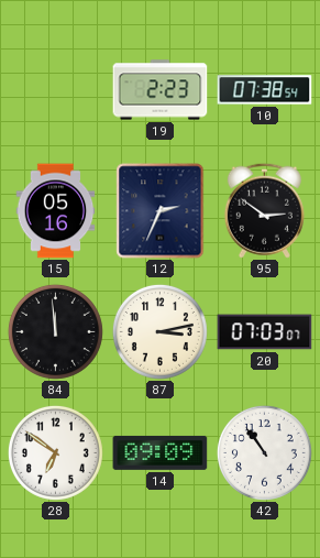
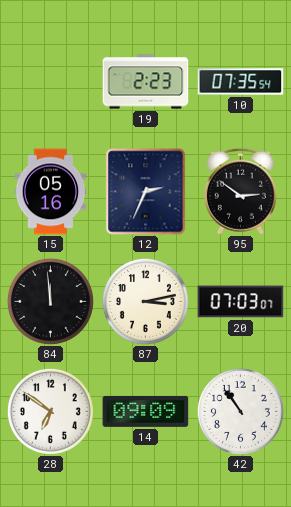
10: 07:38 -> 07:35
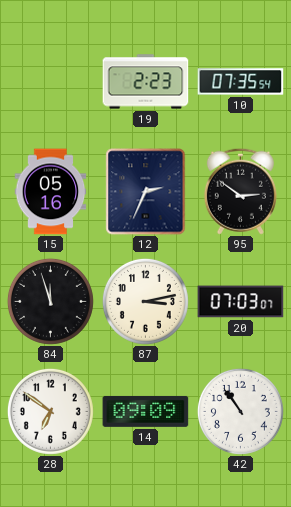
84: 11:59 -> 11:57
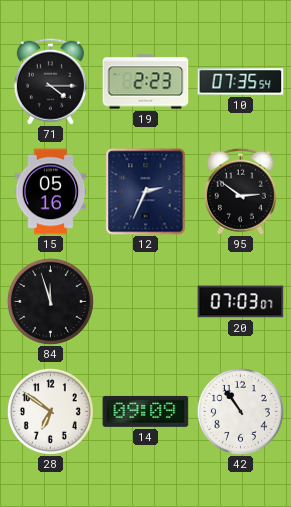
71: none -> 4:15
87: 3:13 -> none
